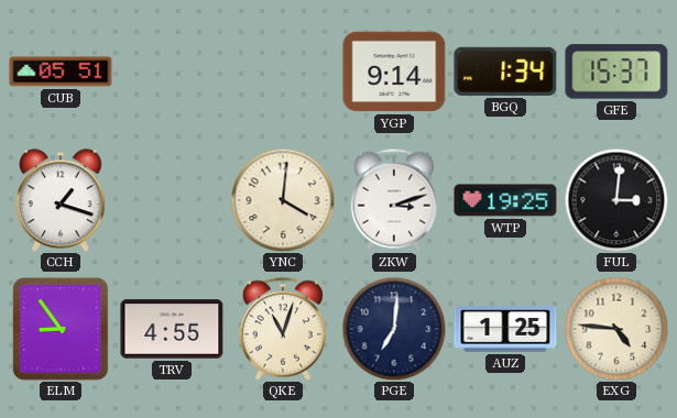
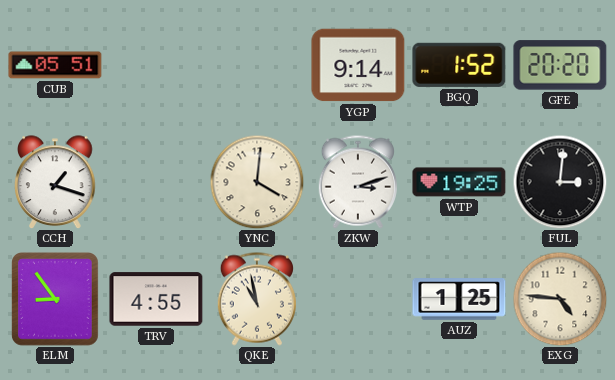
BGQ: 1:34 -> 1:52
GFE: 15:37 -> 20:20
QKE: 11:03 -> 10:58
PGE: 7:01 -> none
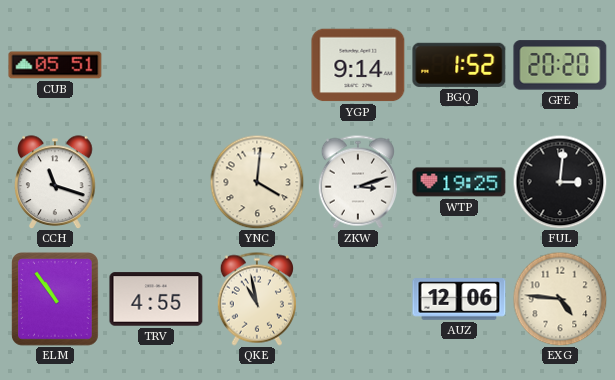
CCH: 1:18 -> 11:18
ELM: 8:54 -> 10:54
AUZ: 1:25 -> 12:06
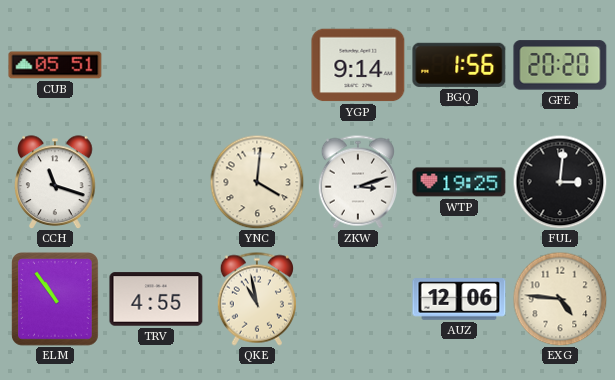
BGQ: 1:52 -> 1:56
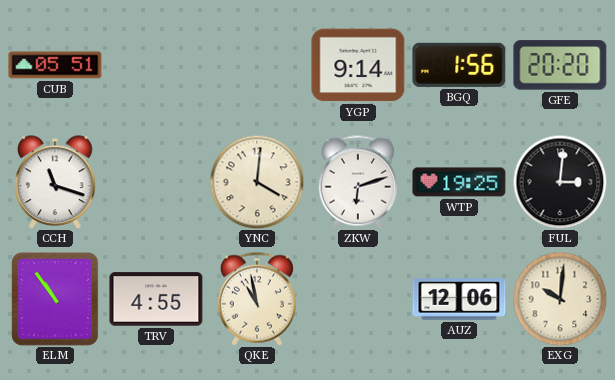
ZKW: 3:12 -> 6:12
EXG: 4:46 -> 10:01
